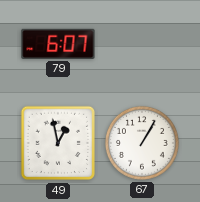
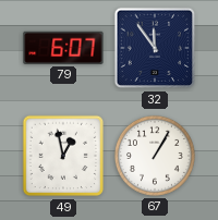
32: none -> 11:54
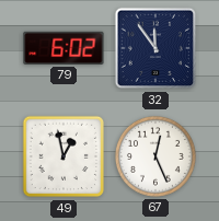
79: 6:07 -> 6:02
67: 1:05 -> 12:26
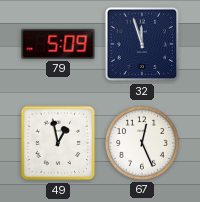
79: 6:02 -> 5:09
32: 11:54 -> 11:57
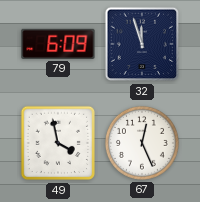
79: 5:09 -> 6:09
49: 12:58 -> 3:58
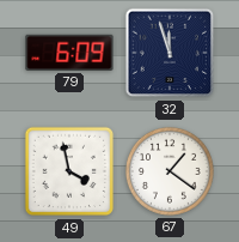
67: 12:26 -> 1:21
